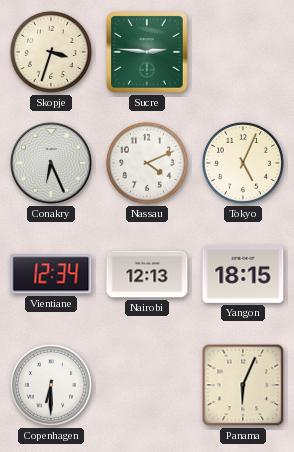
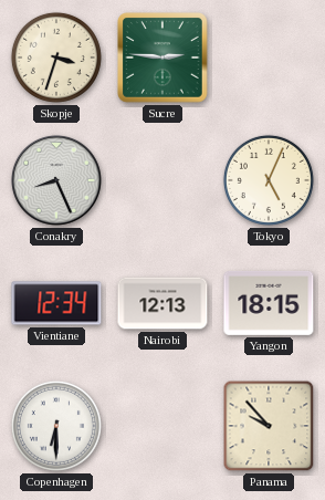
Conakry: 6:26 -> 8:26
Nassau: 4:11 -> none
Panama: 6:04 -> 9:53
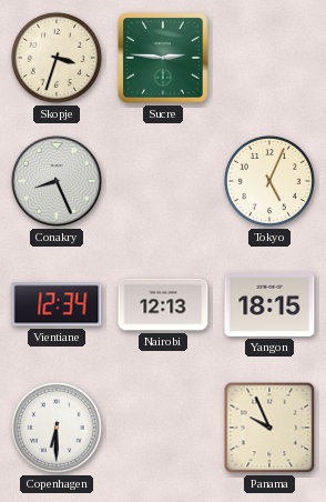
Panama: 9:53 -> 9:56
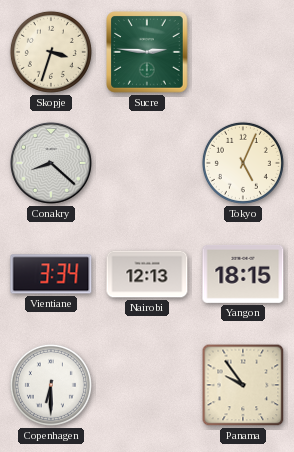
Conakry: 8:26 -> 8:22
Vientiane: 12:34 -> 3:34
Panama: 9:56 -> 9:54
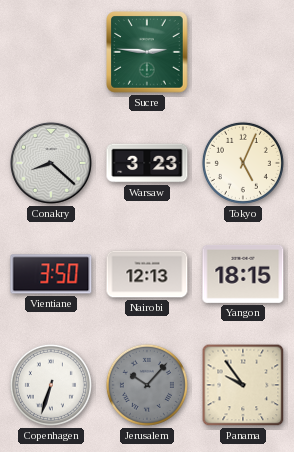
Skopje: 3:33 -> none
Warsaw: none -> 3:23
Vientiane: 3:34 -> 3:50
Copenhagen: 6:30 -> 6:33
Jerusalem: none -> 10:07
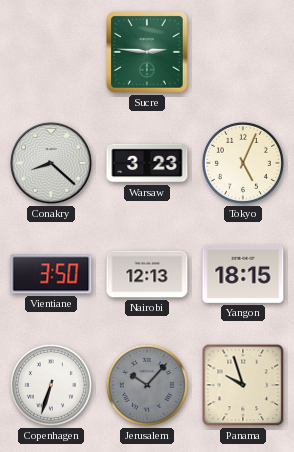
Panama: 9:54 -> 9:57
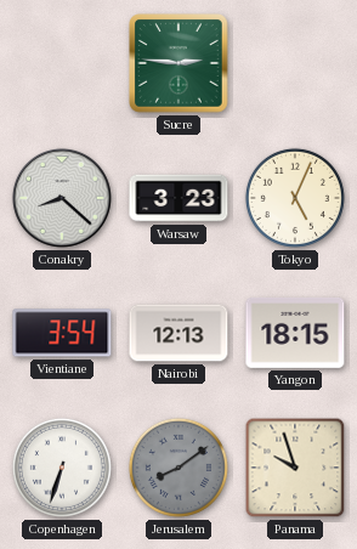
Vientiane: 3:50 -> 3:54
Jerusalem: 10:07 -> 8:09
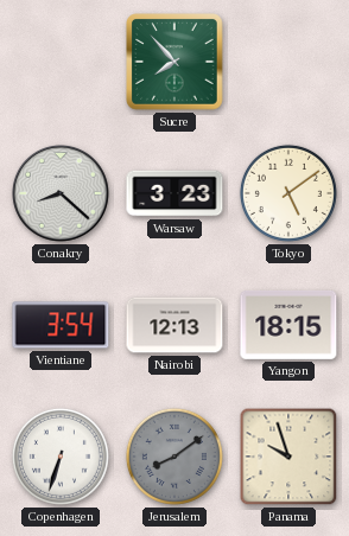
Sucre: 2:46 -> 7:53
Tokyo: 5:04 -> 5:09
